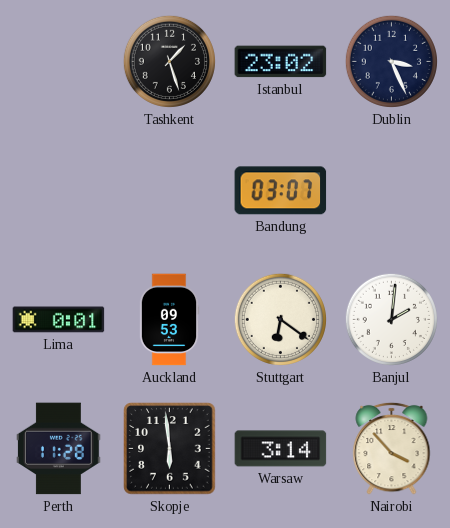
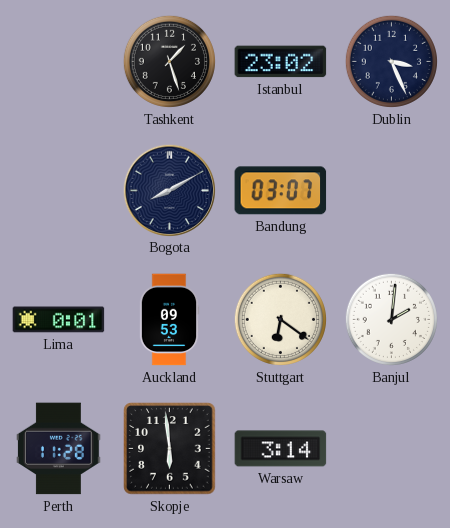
Bogota: none -> 8:10
Nairobi: 3:53 -> none
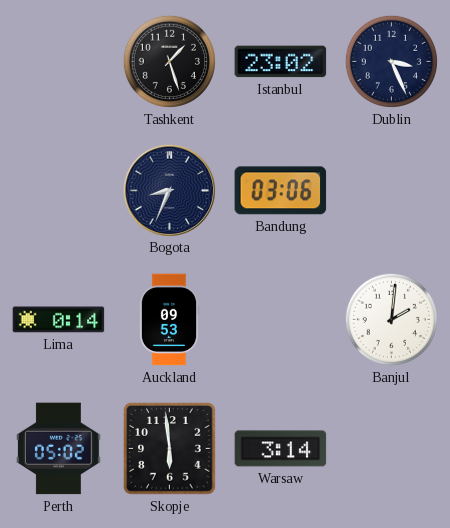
Bogota: 8:10 -> 8:34
Bandung: 03:07 -> 03:06
Lima: 0:01 -> 0:14
Stuttgart: 6:21 -> none
Perth: 11:28 -> 05:02
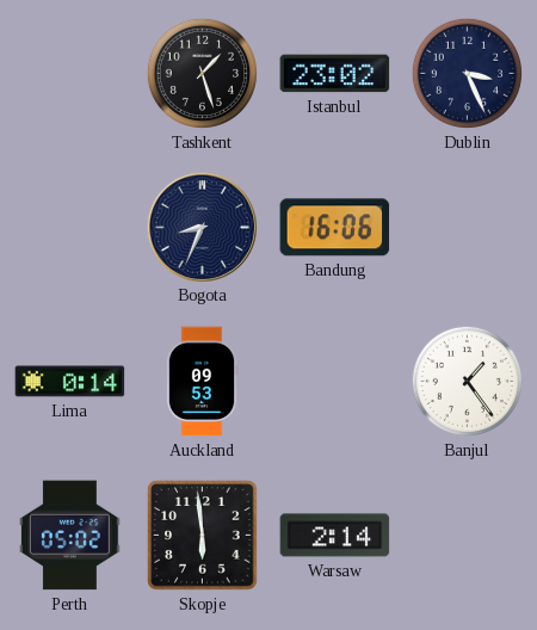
Bandung: 03:06 -> 16:06
Banjul: 2:01 -> 1:24
Warsaw: 3:14 -> 2:14
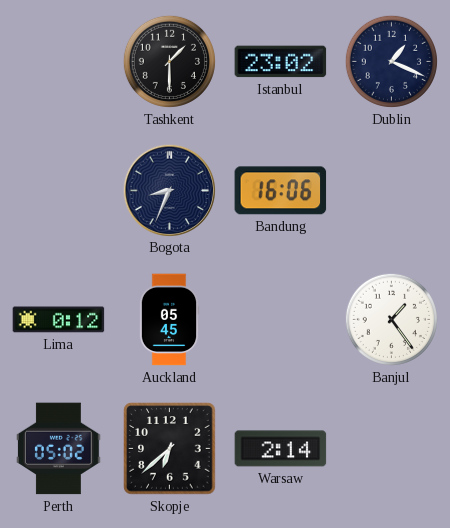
Tashkent: 1:27 -> 1:30
Dublin: 3:26 -> 1:19
Lima: 0:14 -> 0:12
Auckland: 09:53 -> 05:45
Skopje: 5:59 -> 6:38
